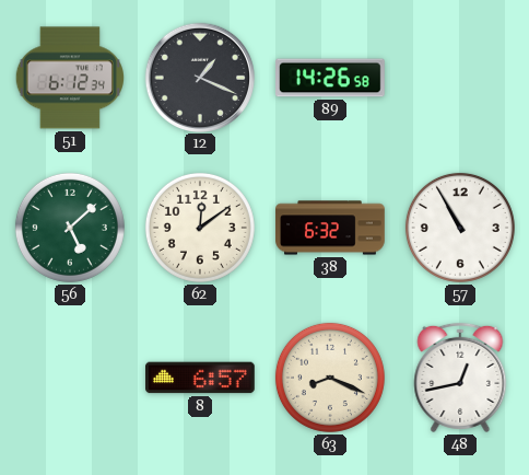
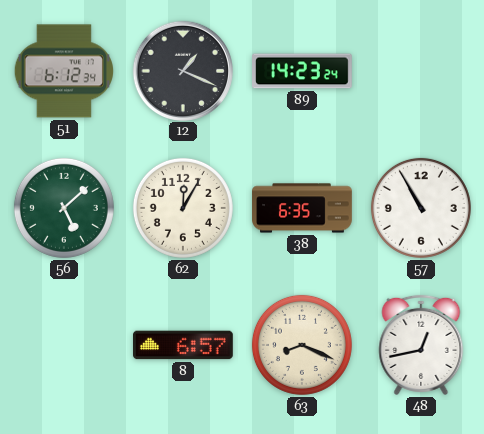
89: 14:26 -> 14:23
62: 12:09 -> 12:05
38: 6:32 -> 6:35
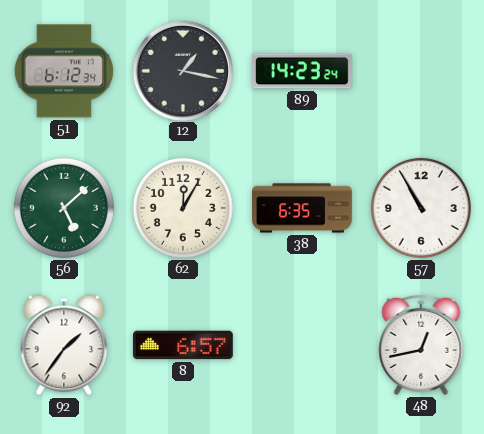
12: 1:19 -> 1:17
92: none -> 1:36
63: 8:19 -> none
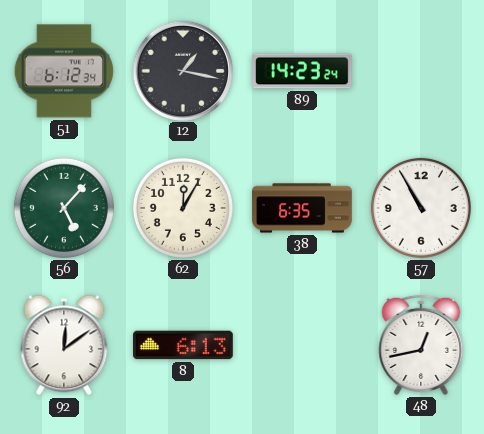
56: 5:08 -> 5:07
92: 1:36 -> 12:09
8: 6:57 -> 6:13
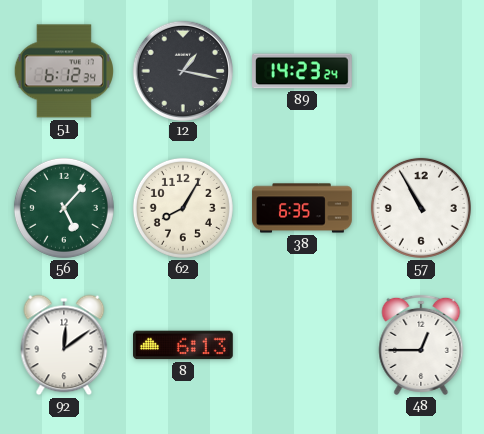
62: 12:05 -> 8:05
48: 12:43 -> 12:45
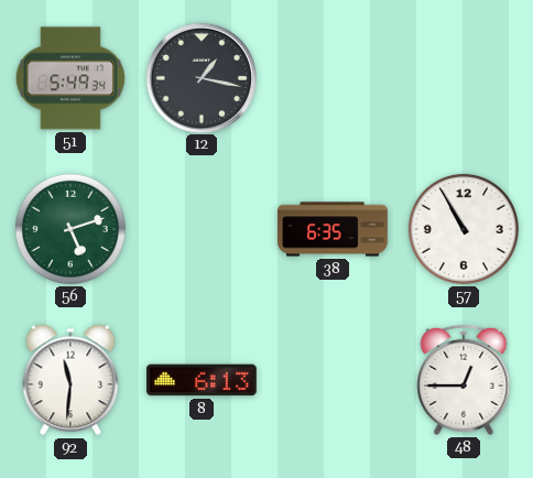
51: 6:12 -> 5:49
89: 14:23 -> none
56: 5:07 -> 5:12
62: 8:05 -> none
92: 12:09 -> 11:31
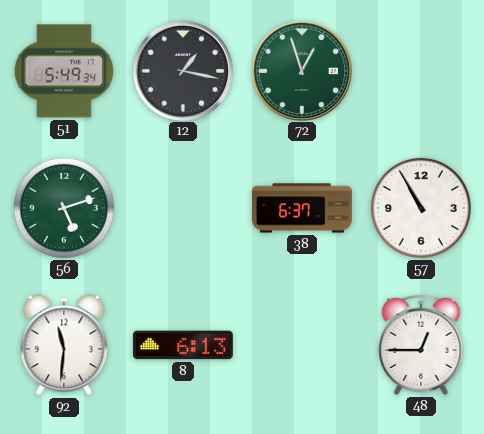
72: none -> 12:57
38: 6:35 -> 6:37
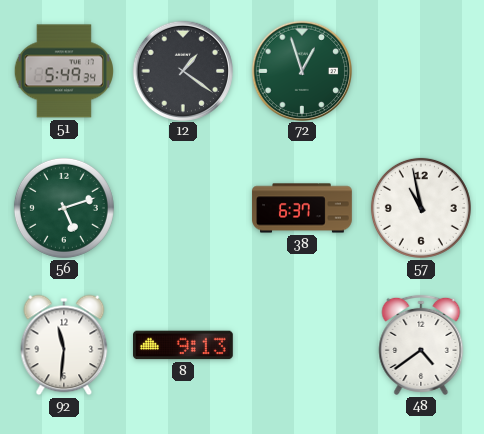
12: 1:17 -> 1:21
57: 10:55 -> 10:58
8: 6:13 -> 9:13
48: 12:45 -> 4:39
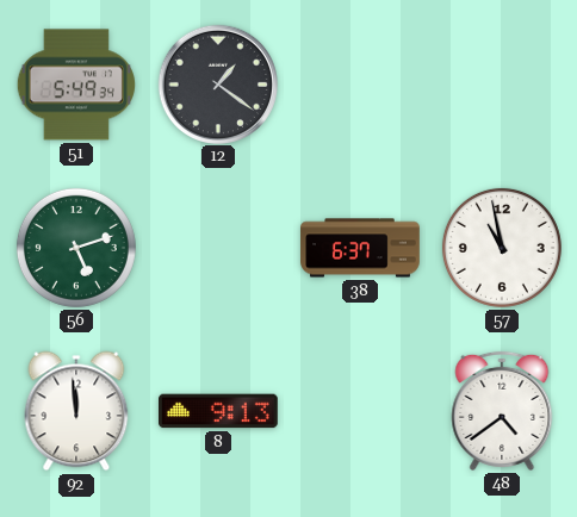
72: 12:57 -> none
92: 11:31 -> 11:59
